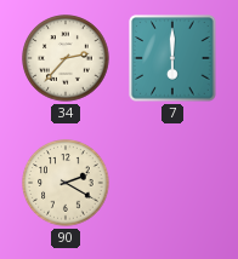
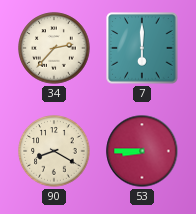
90: 2:20 -> 8:20
53: none -> 8:45
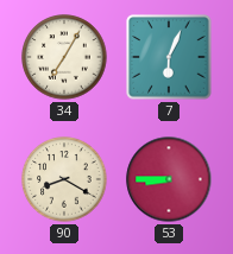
34: 2:37 -> 7:05
7: 6:00 -> 6:04
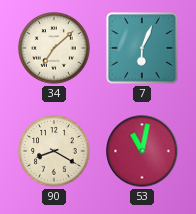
34: 7:05 -> 7:08
53: 8:45 -> 11:02
